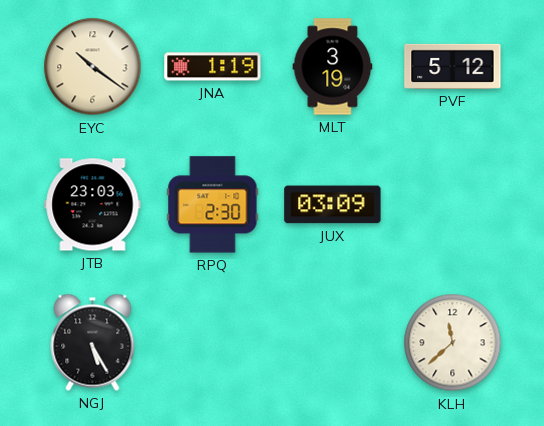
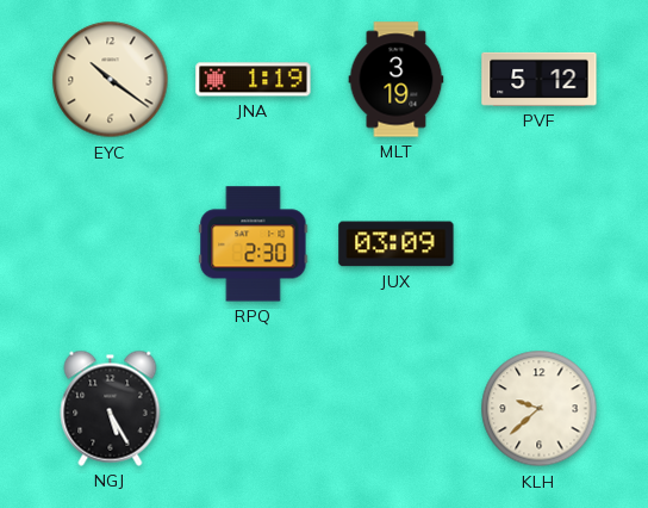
JTB: 23:03 -> none
KLH: 11:38 -> 9:38
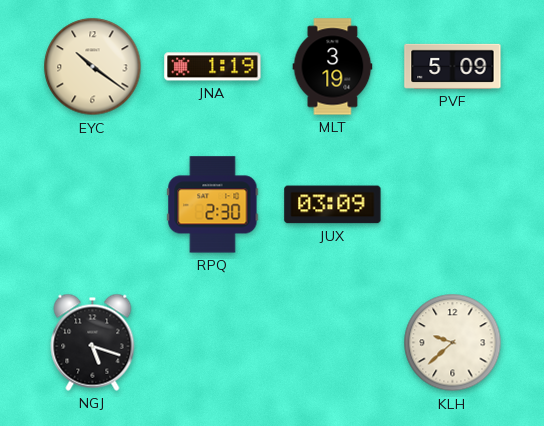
PVF: 5:12 -> 5:09
NGJ: 5:25 -> 5:18
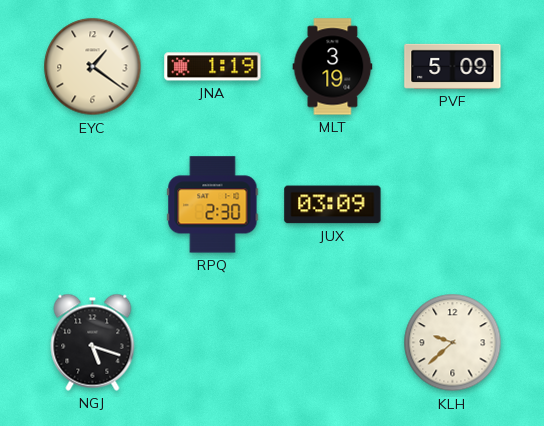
EYC: 10:21 -> 1:21
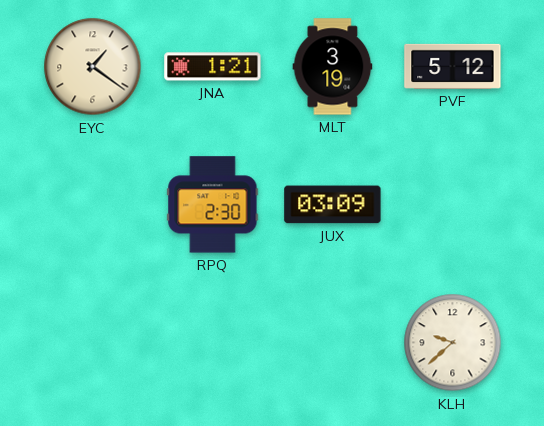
JNA: 1:19 -> 1:21
PVF: 5:09 -> 5:12
NGJ: 5:18 -> none
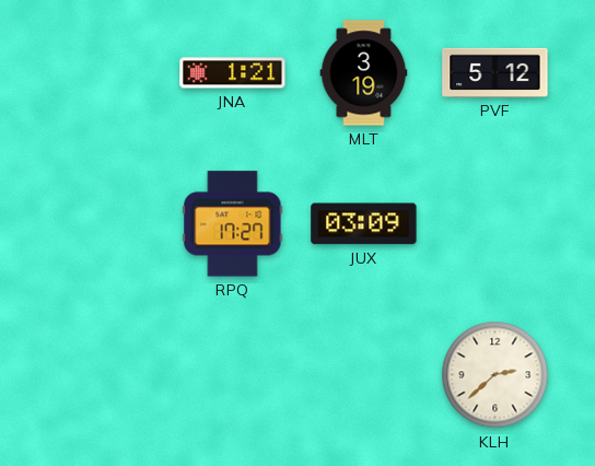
EYC: 1:21 -> none
RPQ: 2:30 -> 17:27
KLH: 9:38 -> 2:38
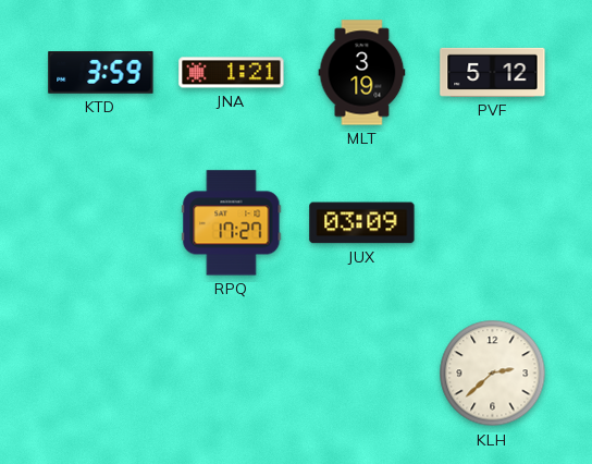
KTD: none -> 3:59
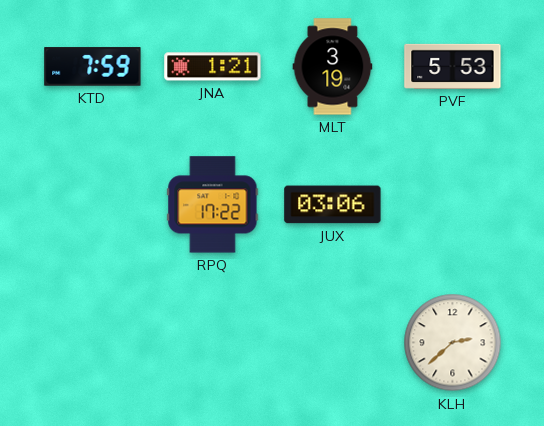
KTD: 3:59 -> 7:59
PVF: 5:12 -> 5:53
RPQ: 17:27 -> 17:22
JUX: 03:09 -> 03:06
